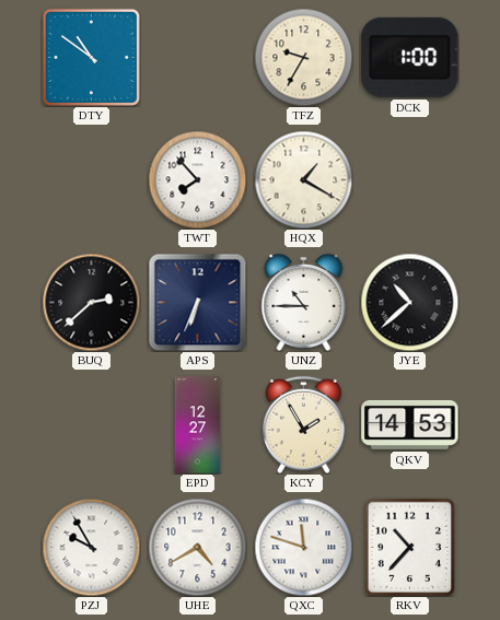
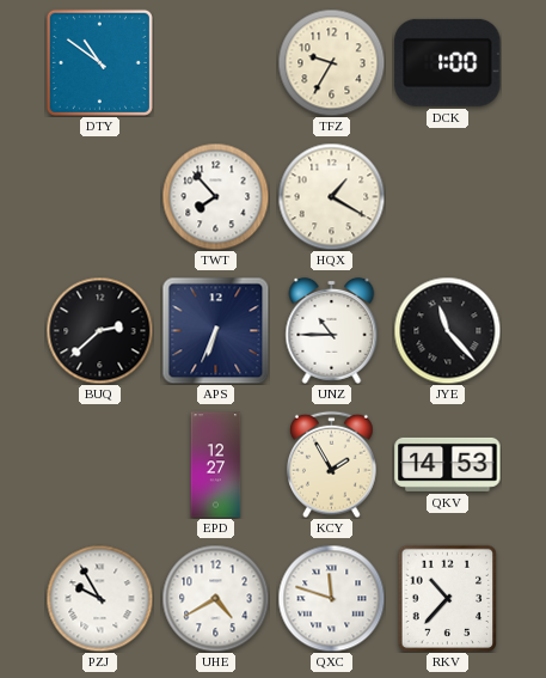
JYE: 10:38 -> 11:23
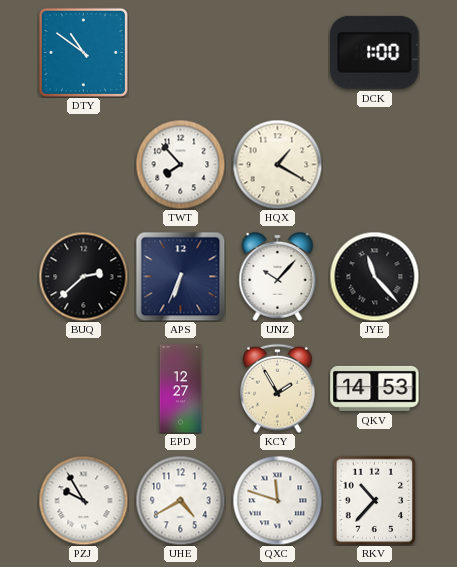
TFZ: 9:35 -> none
UNZ: 10:45 -> 10:07
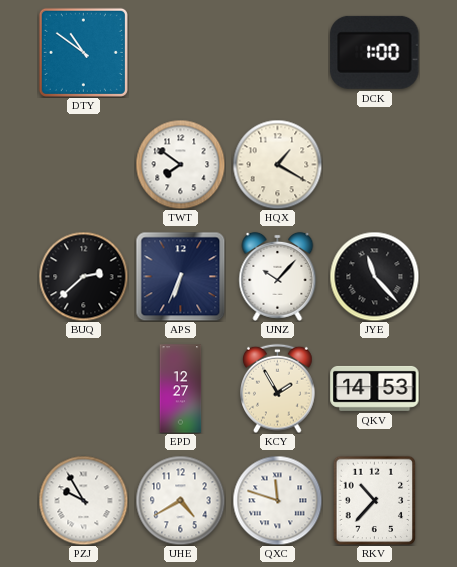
TWT: 7:53 -> 7:51
